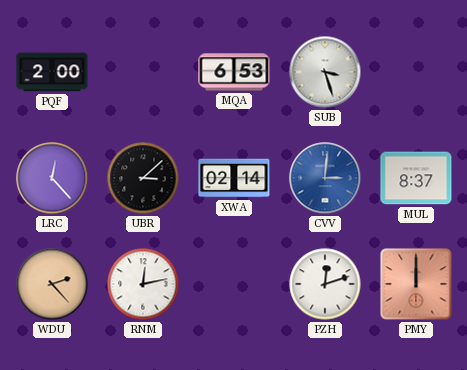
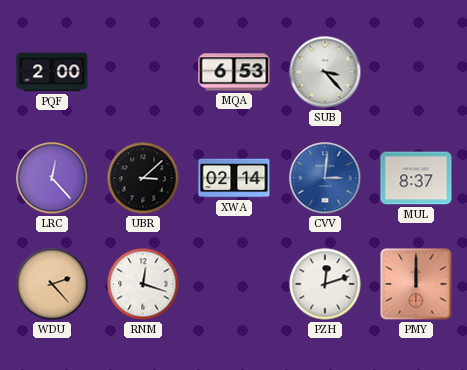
SUB: 3:27 -> 3:23
RNM: 12:13 -> 12:18
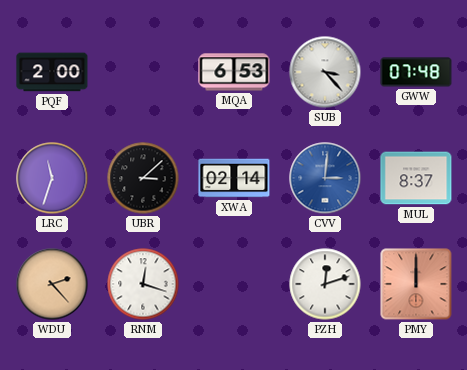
GWW: none -> 07:48
LRC: 12:23 -> 11:33
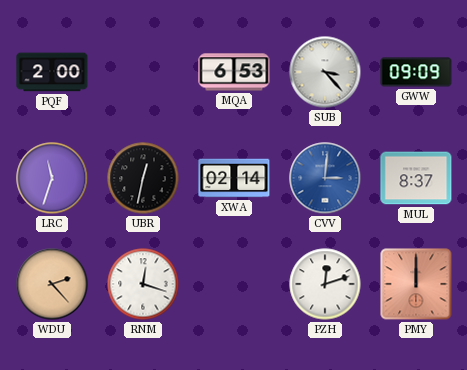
GWW: 07:48 -> 09:09
UBR: 3:08 -> 12:32
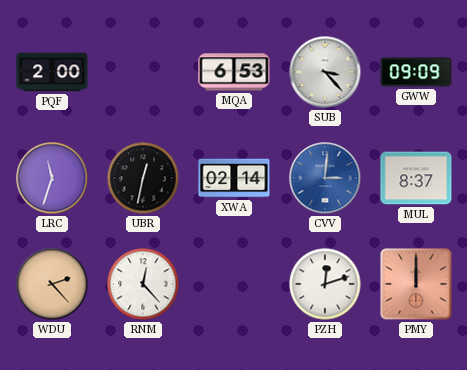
RNM: 12:18 -> 12:23
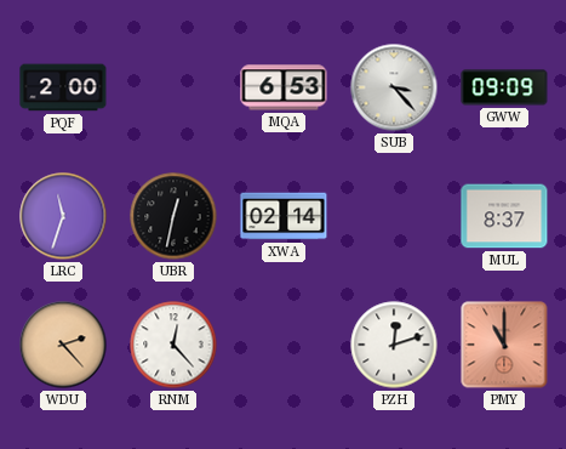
CVV: 3:01 -> none
PMY: 12:00 -> 11:00
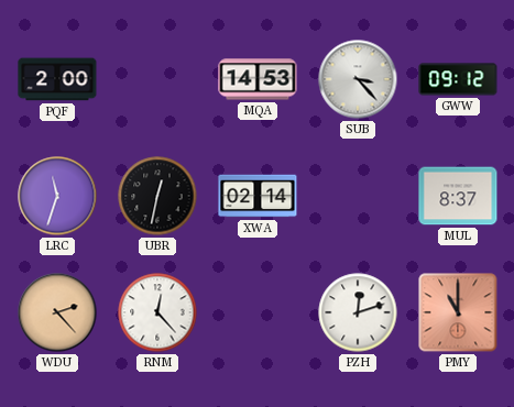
MQA: 6:53 -> 14:53
GWW: 09:09 -> 09:12
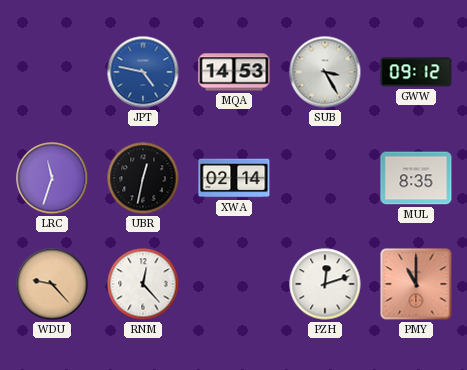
PQF: 2:00 -> none
JPT: none -> 4:47
SUB: 3:23 -> 3:25
MUL: 8:37 -> 8:35
WDU: 2:23 -> 9:23
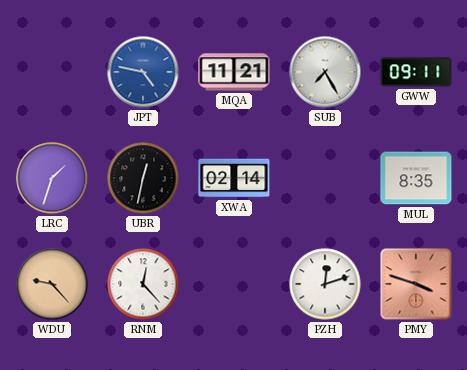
MQA: 14:53 -> 11:21
SUB: 3:25 -> 7:25
GWW: 09:12 -> 09:11
LRC: 11:33 -> 1:33
PMY: 11:00 -> 3:48
